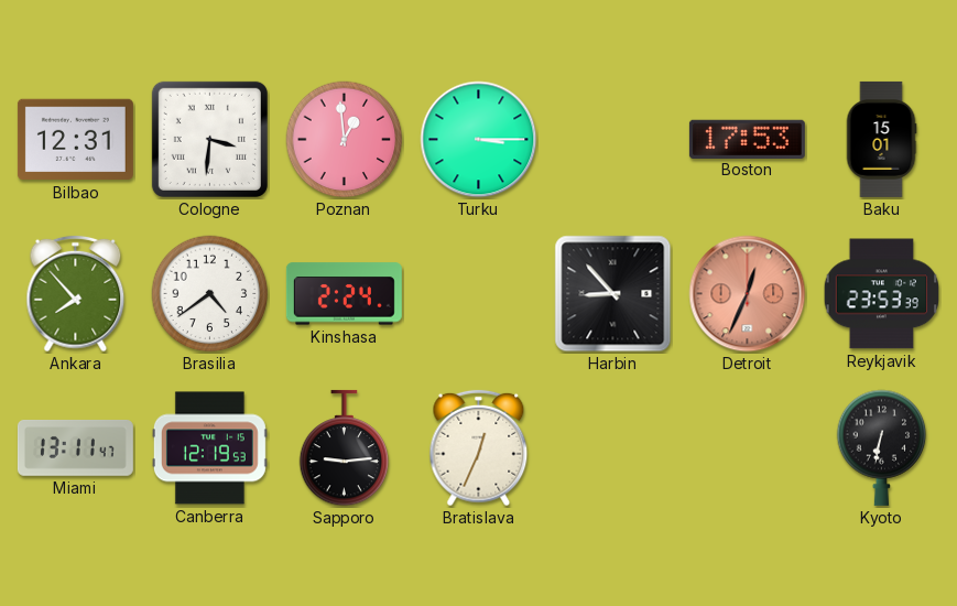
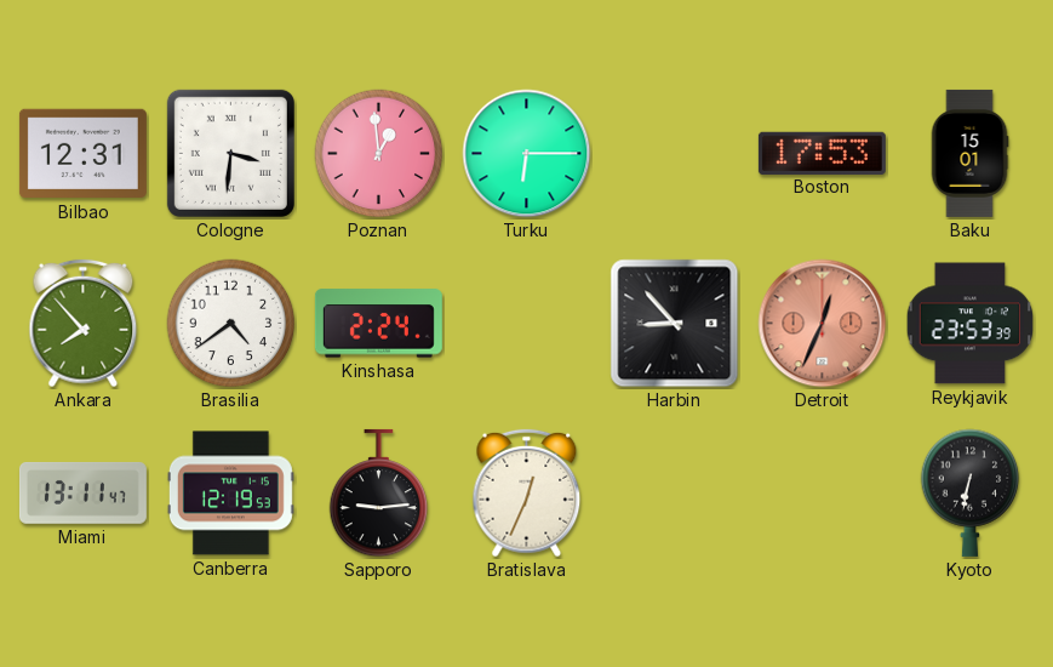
Turku: 3:15 -> 6:15
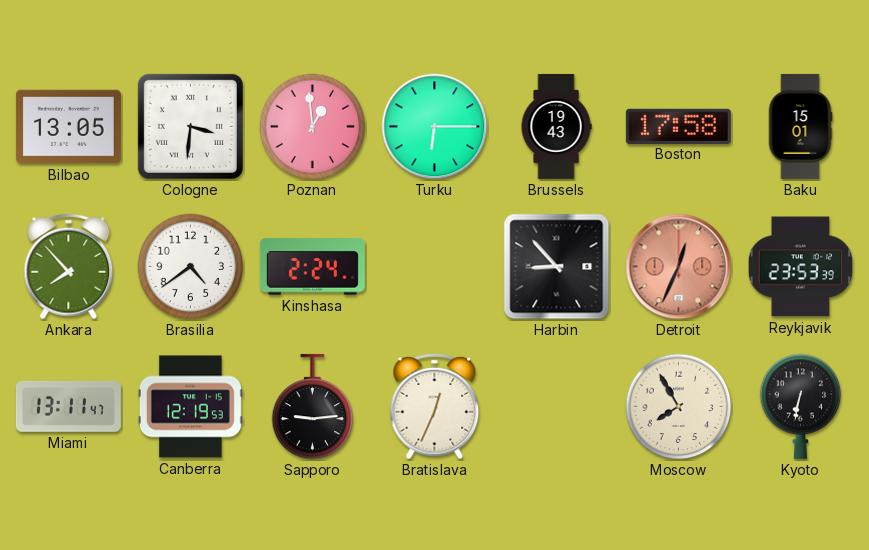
Bilbao: 12:31 -> 13:05
Brussels: none -> 19:43
Boston: 17:53 -> 17:58
Moscow: none -> 7:55
